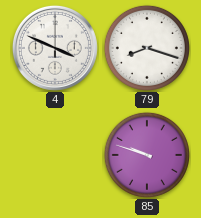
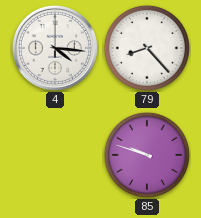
4: 3:49 -> 4:16
79: 8:18 -> 8:23
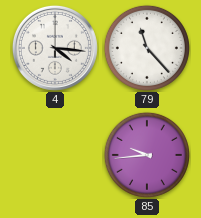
79: 8:23 -> 11:23
85: 9:48 -> 9:44
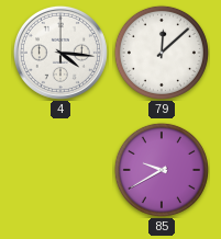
79: 11:23 -> 12:08
85: 9:44 -> 9:40
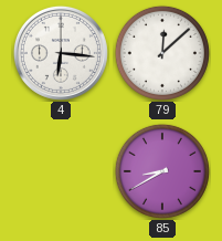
4: 4:16 -> 6:16
85: 9:40 -> 8:40
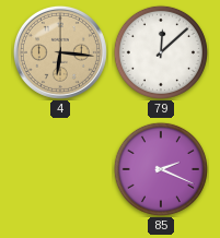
4 dial: white -> champagne
85: 8:40 -> 2:19
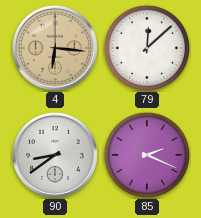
90: none -> 8:39
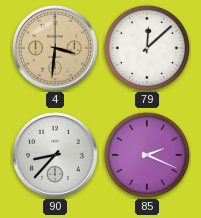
4: 6:16 -> 3:31
90: 8:39 -> 8:37
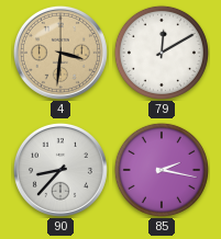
79: 12:08 -> 12:10
85: 2:19 -> 2:17
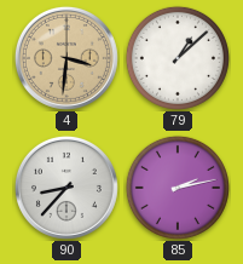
79: 12:10 -> 1:08
85: 2:17 -> 2:13
